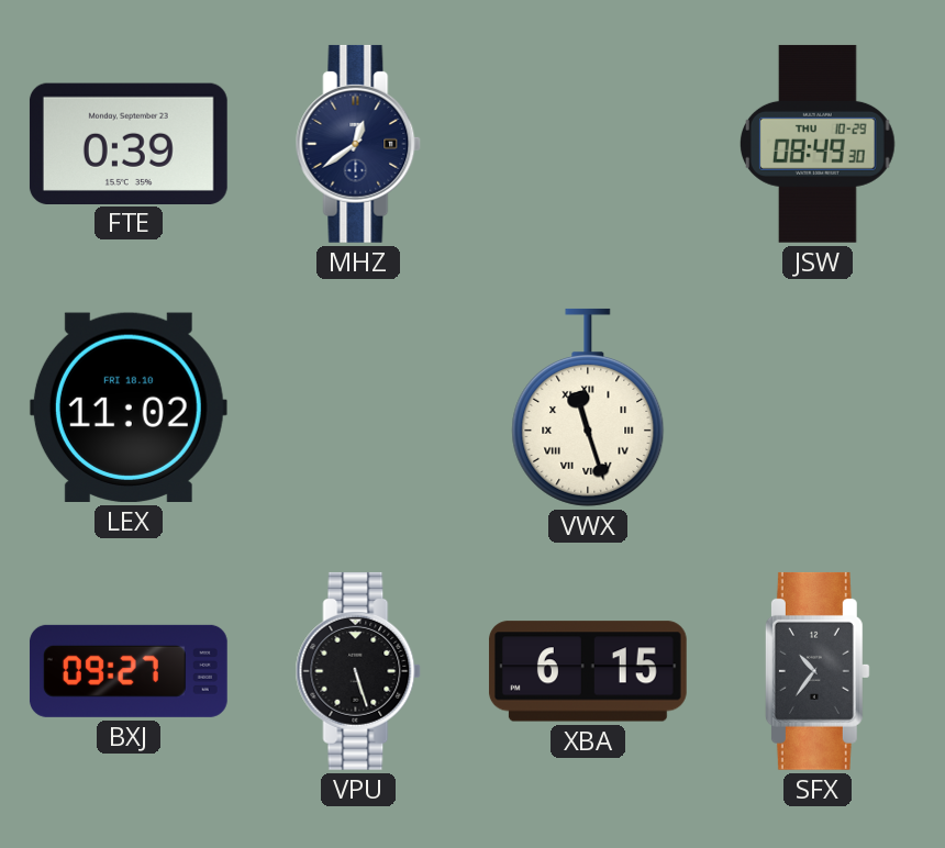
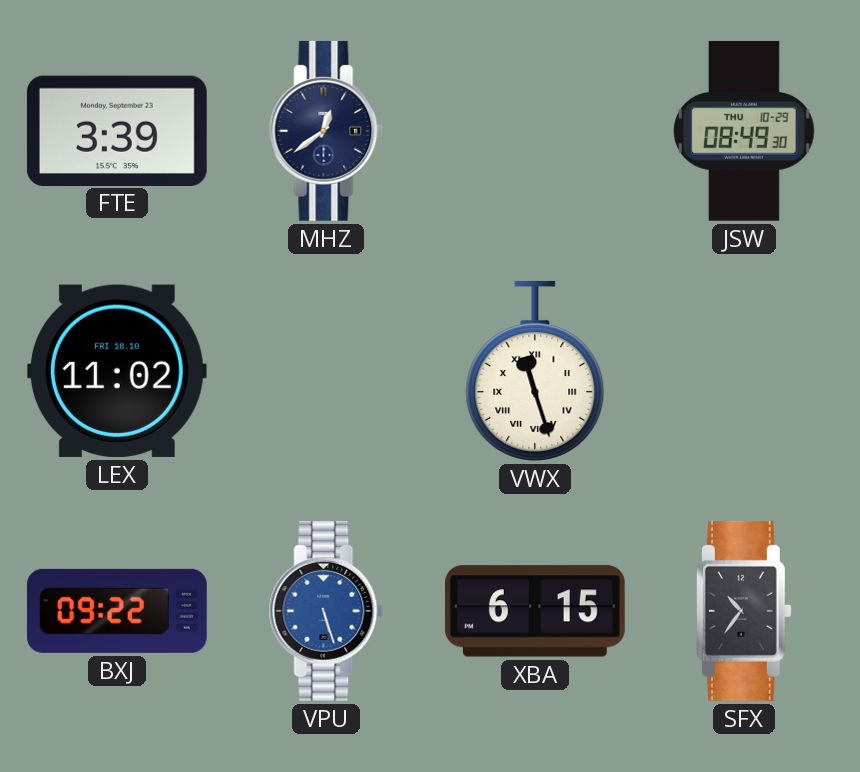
FTE: 0:39 -> 3:39
BXJ: 09:27 -> 09:22
VPU dial: black -> blue
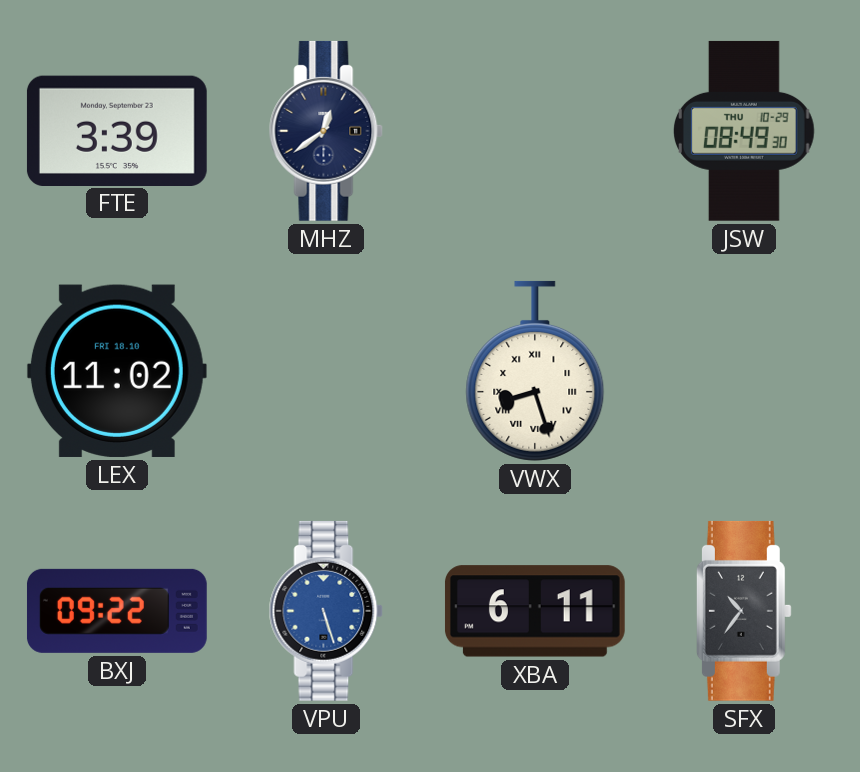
VWX: 11:27 -> 8:27
XBA: 6:15 -> 6:11
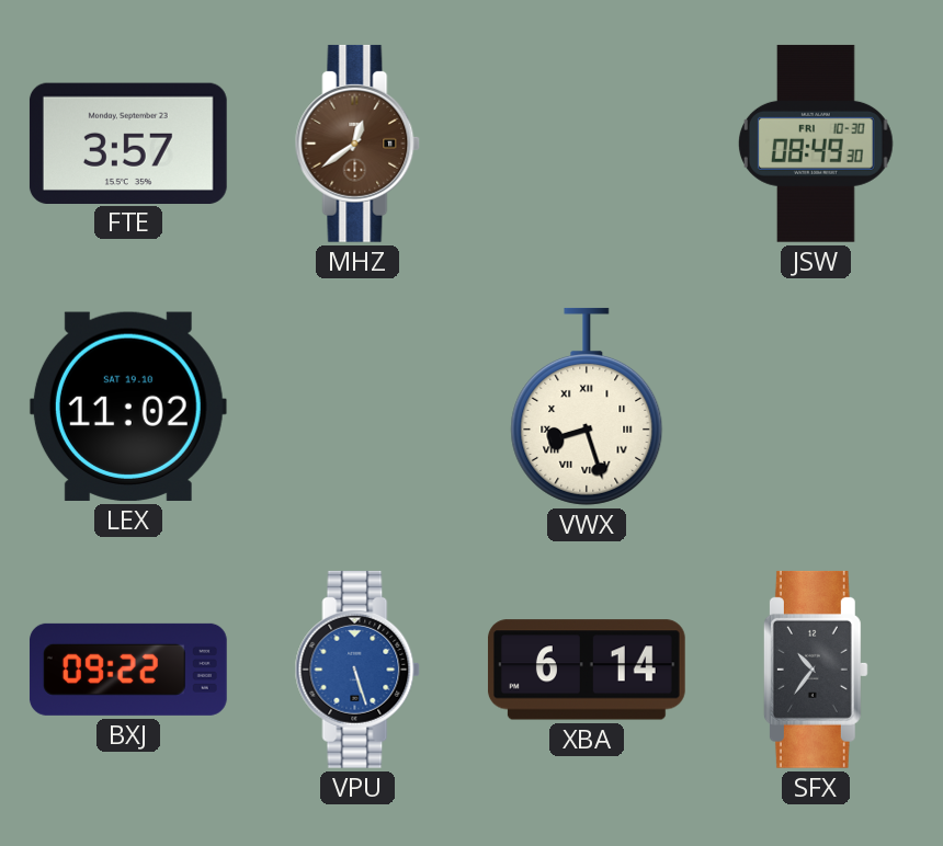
FTE: 3:39 -> 3:57
MHZ dial: navy -> brown
JSW date: THU 10-29 -> FRI 10-30
LEX date: FRI 18.10 -> SAT 19.10
XBA: 6:11 -> 6:14
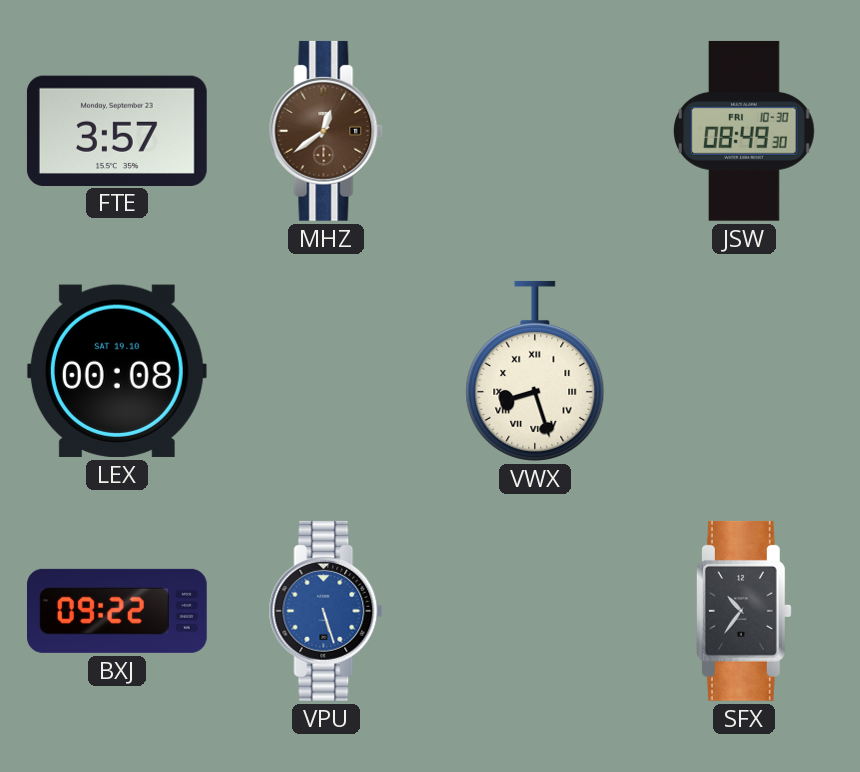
LEX: 11:02 -> 00:08
XBA: 6:14 -> none
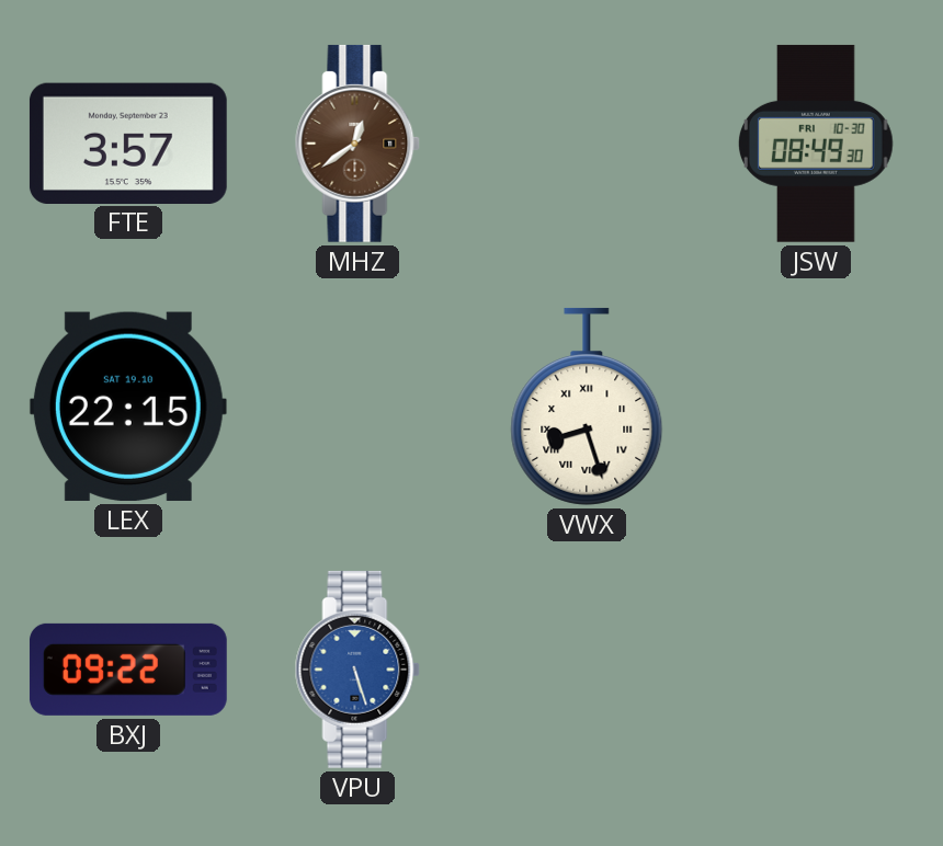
LEX: 00:08 -> 22:15
SFX: 10:36 -> none
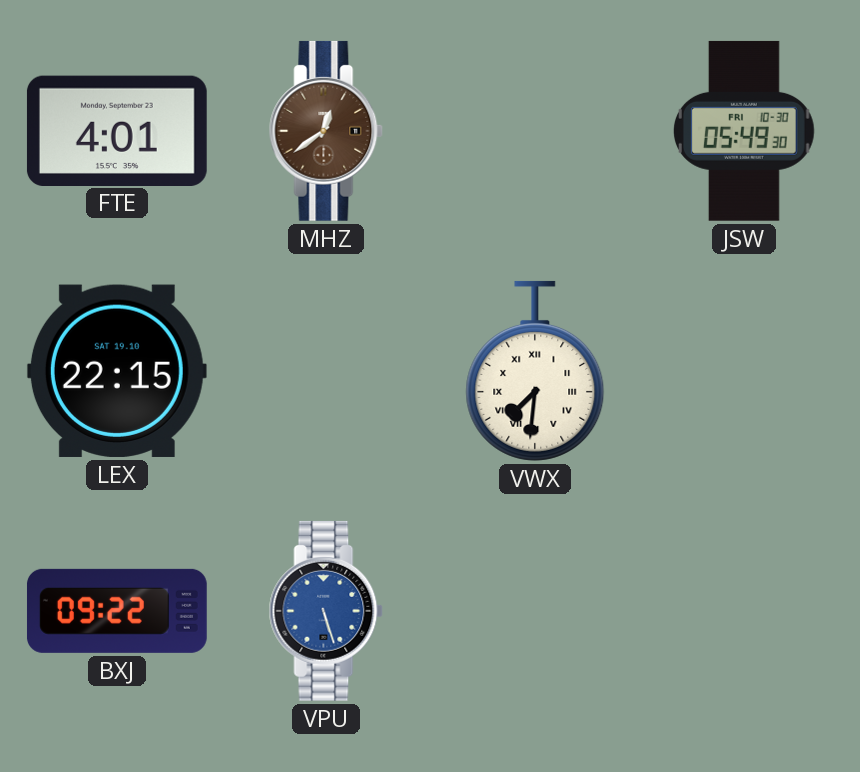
FTE: 3:57 -> 4:01
JSW: 08:49 -> 05:49
VWX: 8:27 -> 7:31
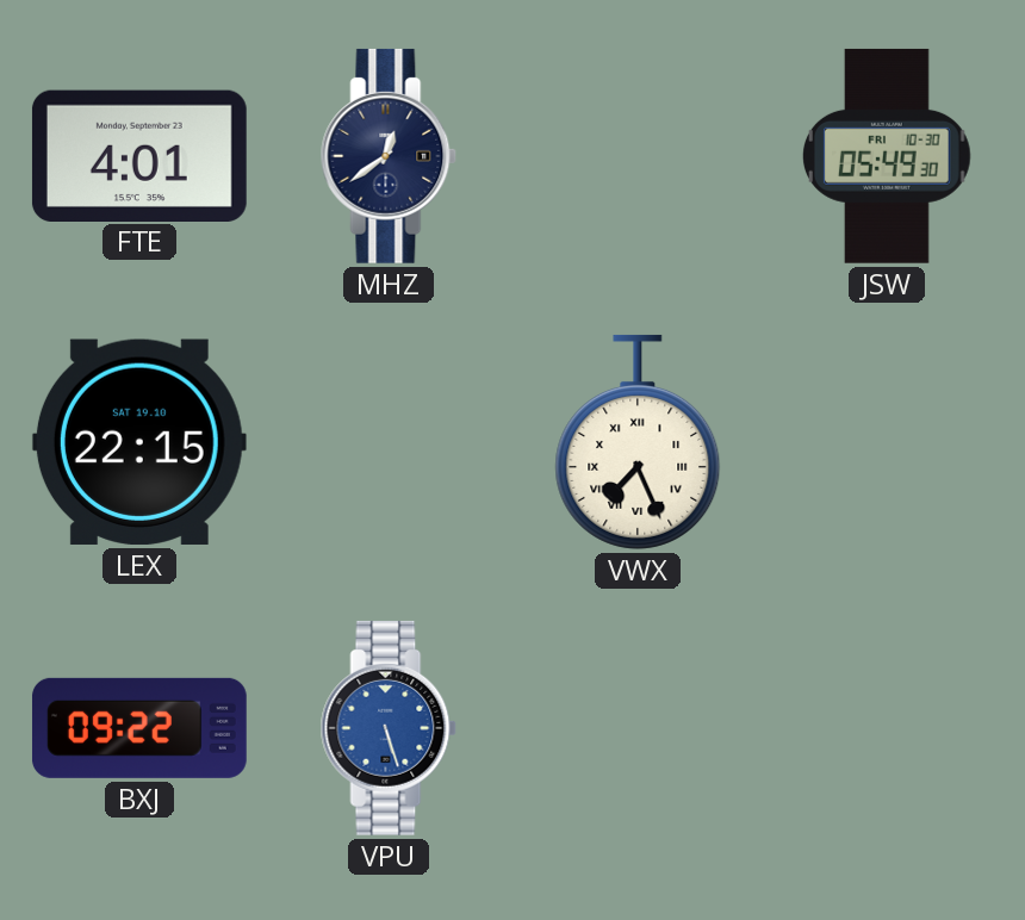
MHZ dial: brown -> navy
VWX: 7:31 -> 7:26
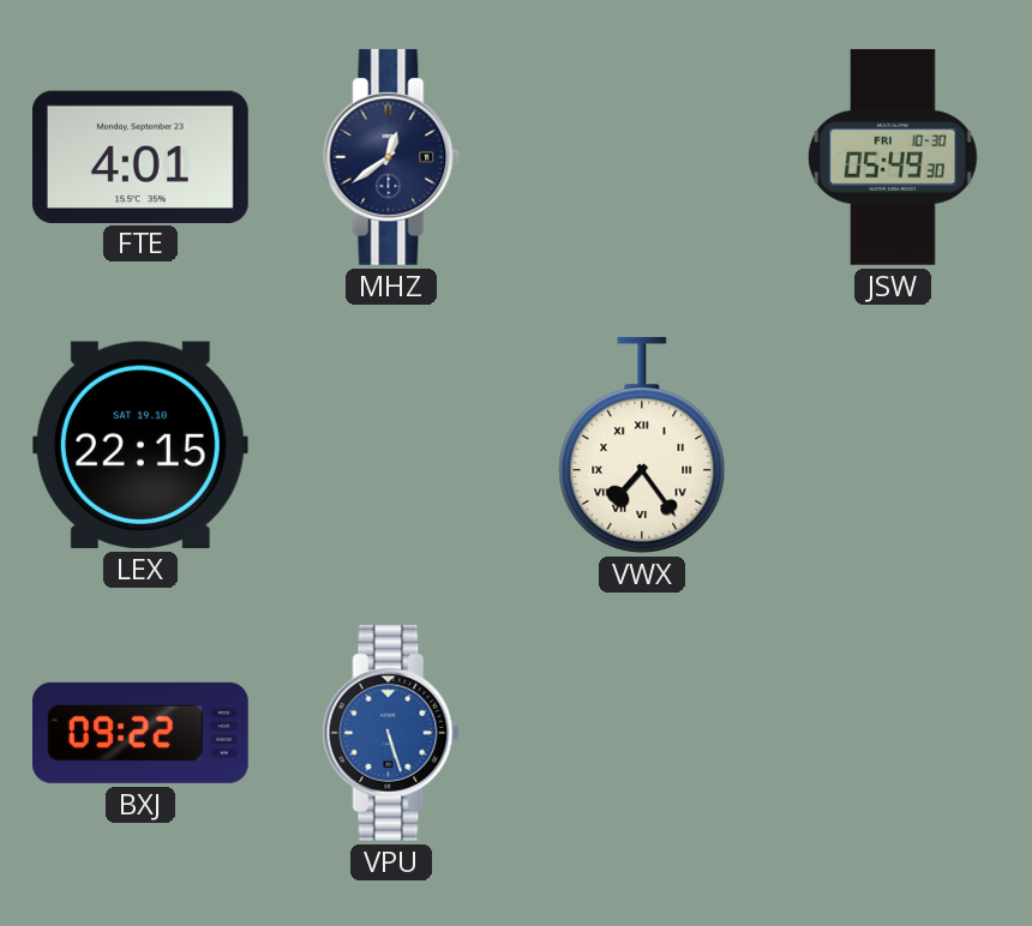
VWX: 7:26 -> 7:24
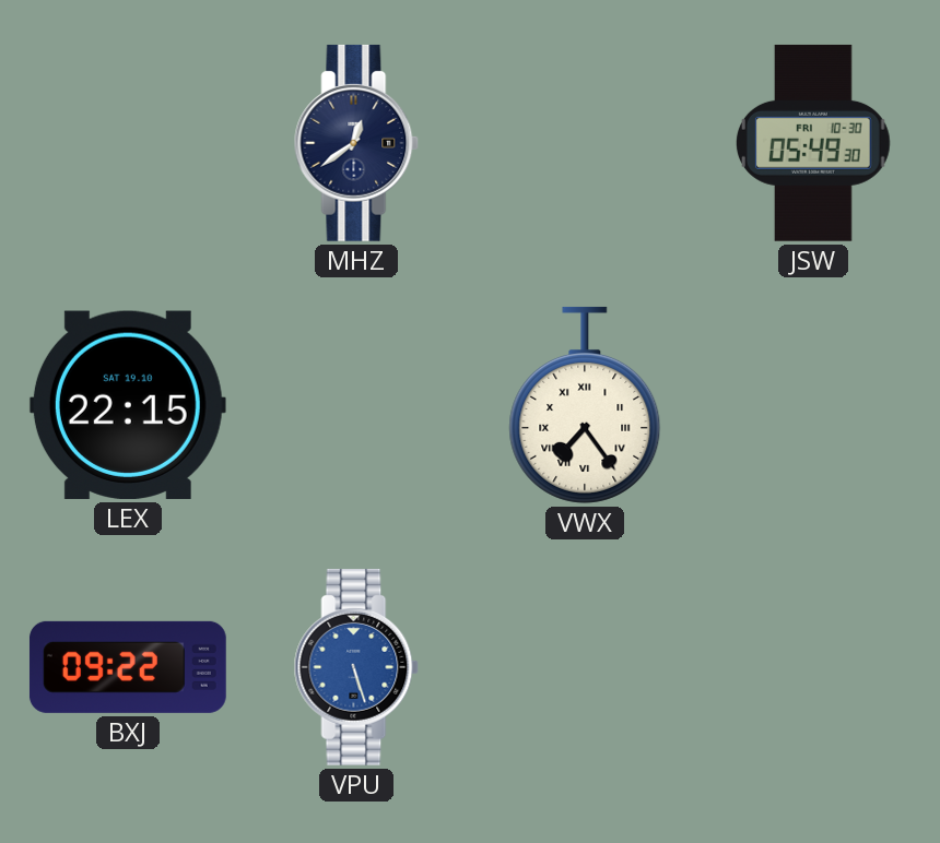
FTE: 4:01 -> none
